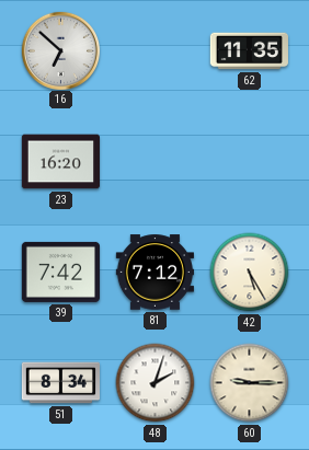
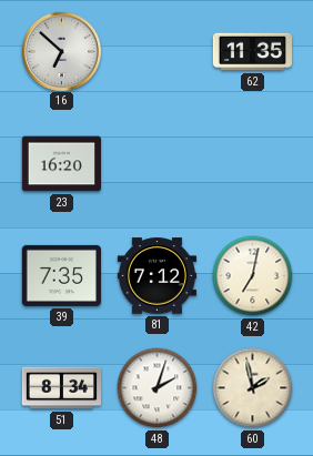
39: 7:42 -> 7:35
42: 5:25 -> 7:02
60: 9:15 -> 1:58
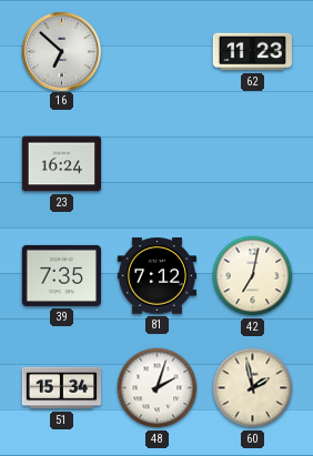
62: 11:35 -> 11:23
23: 16:20 -> 16:24
51: 8:34 -> 15:34
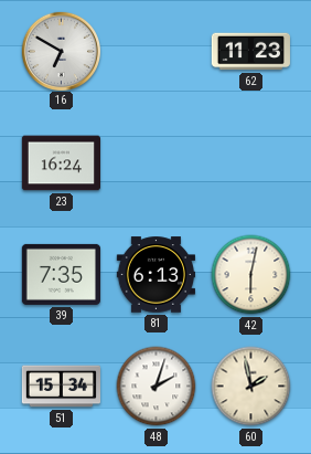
16: 6:52 -> 6:50
81: 7:12 -> 6:13
42: 7:02 -> 6:02
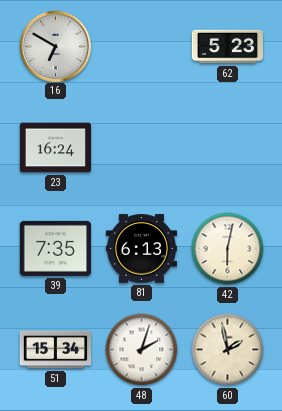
62: 11:23 -> 5:23
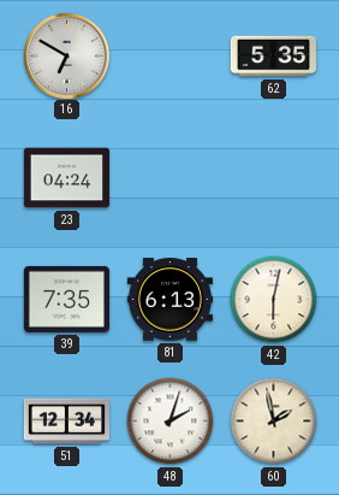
62: 5:23 -> 5:35
23: 16:24 -> 04:24
51: 15:34 -> 12:34
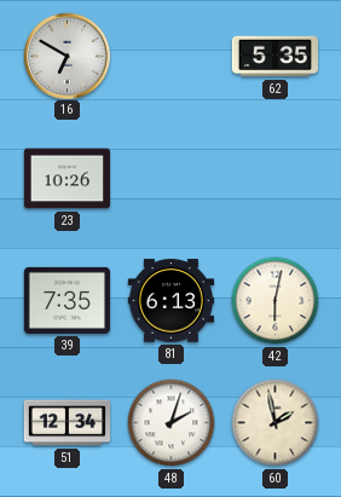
23: 04:24 -> 10:26
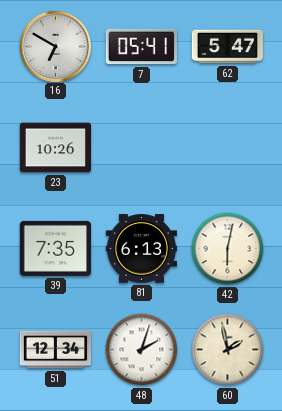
7: none -> 05:41
62: 5:35 -> 5:47
